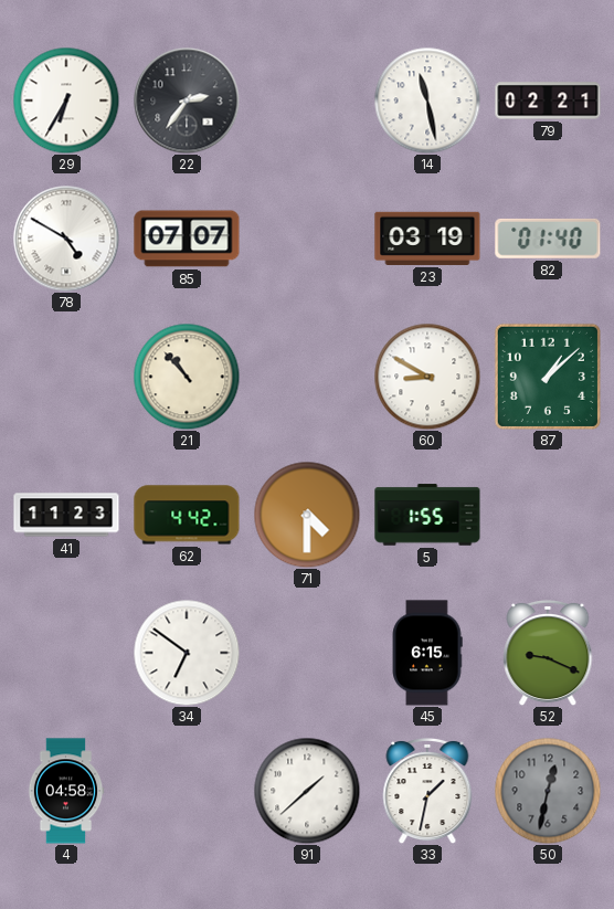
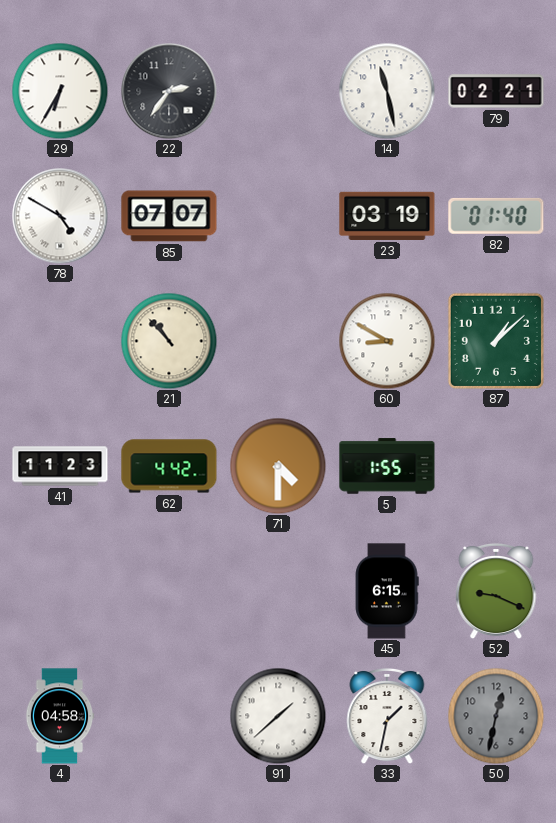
34: 6:51 -> none
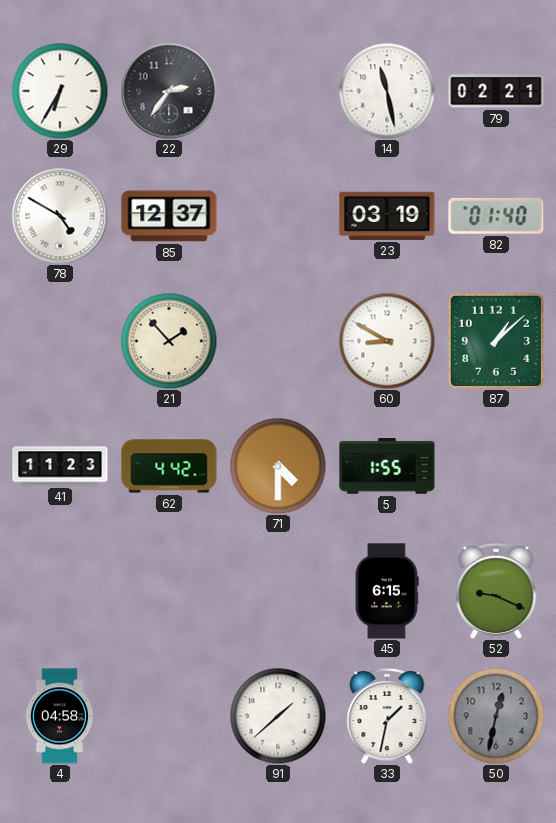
85: 07:07 -> 12:37
21: 10:53 -> 1:53
